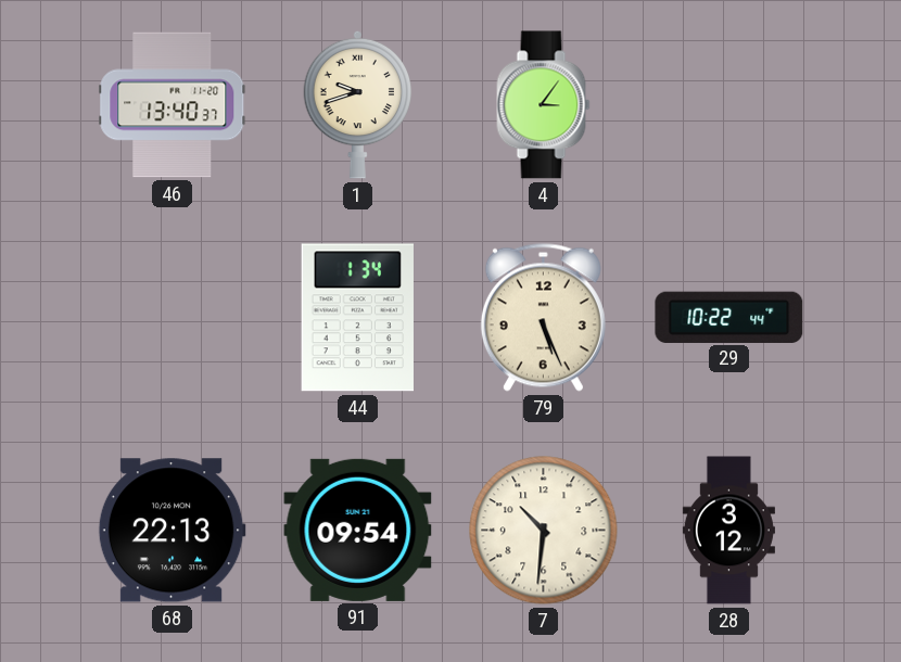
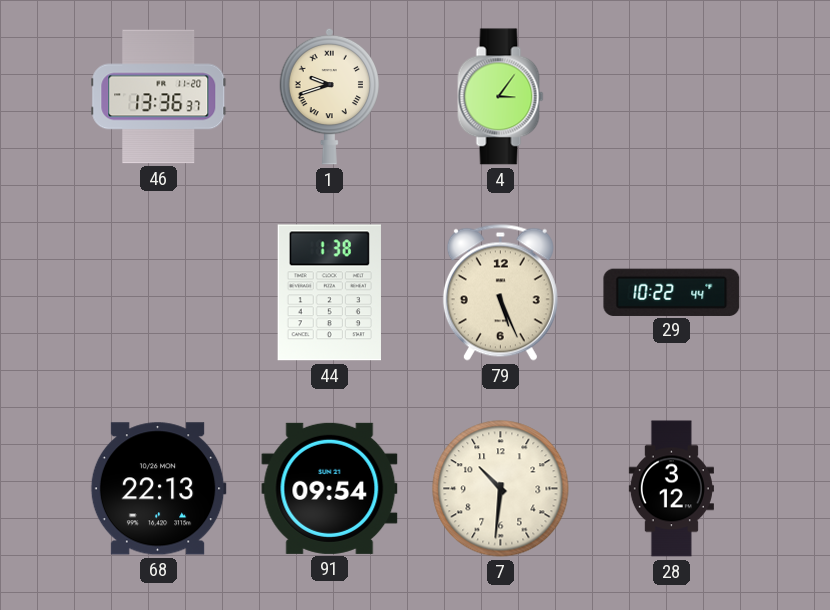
46: 13:40 -> 13:36
44: 1:34 -> 1:38
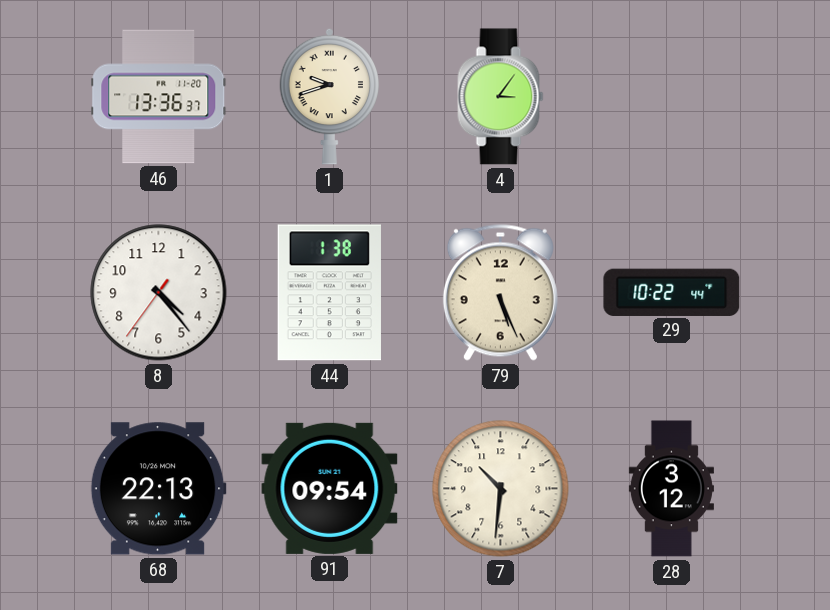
8: none -> 4:23
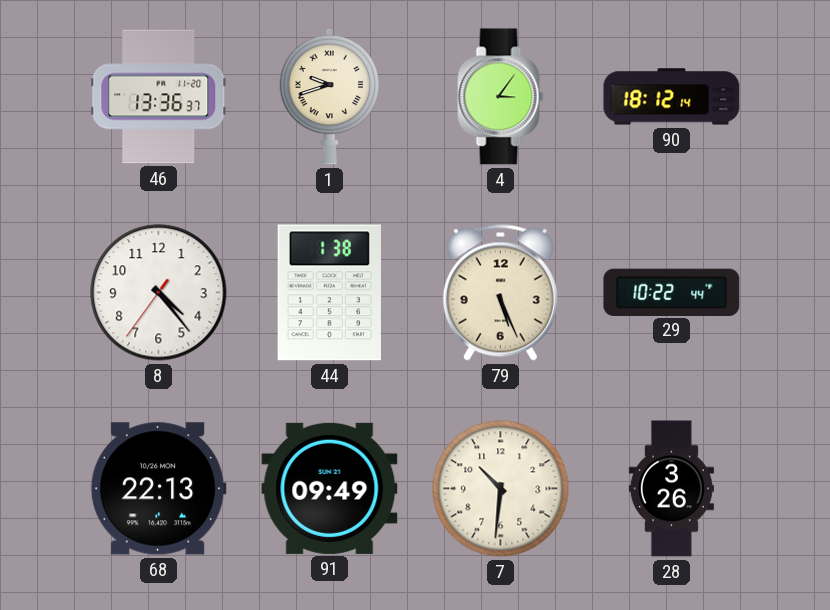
90: none -> 18:12
91: 09:54 -> 09:49
28: 3:12 -> 3:26
